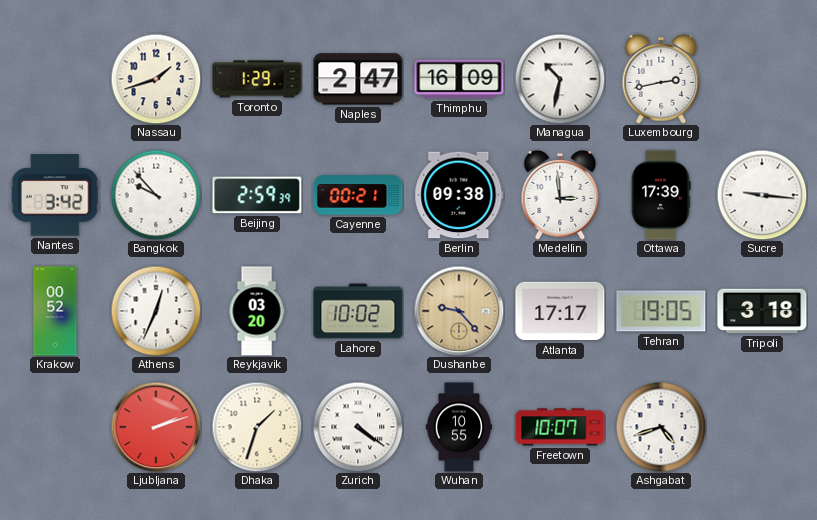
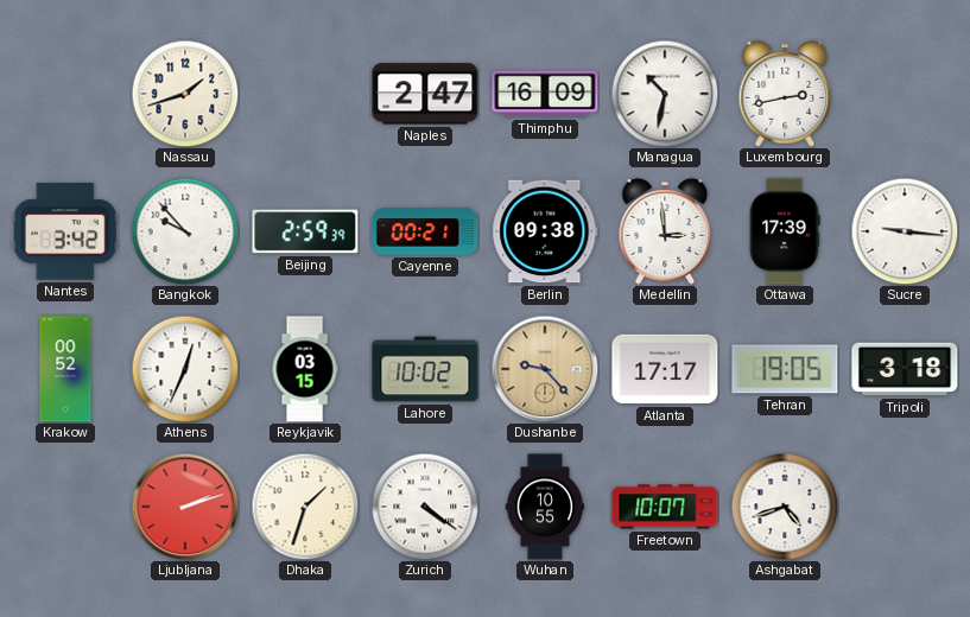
Toronto: 1:29 -> none
Reykjavik: 03:20 -> 03:15
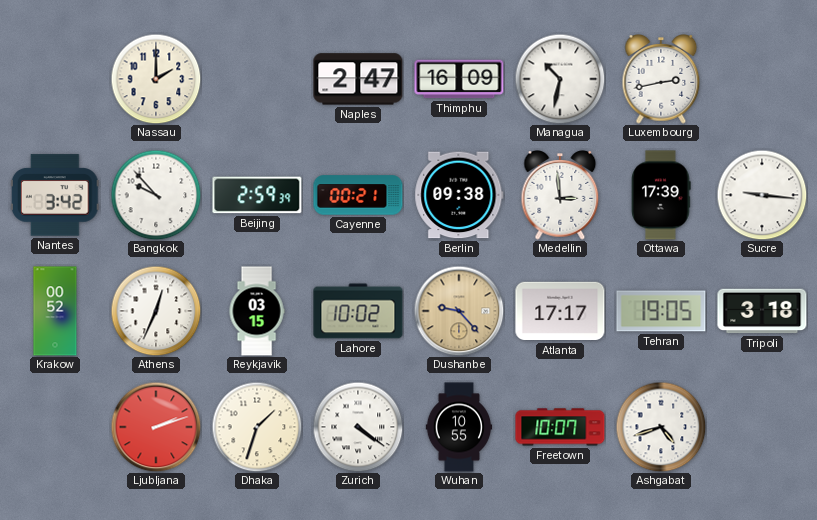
Nassau: 1:42 -> 2:00
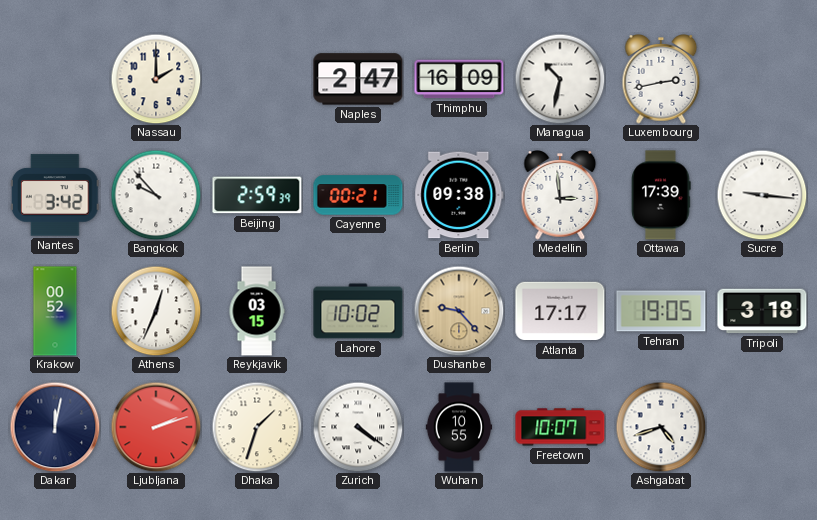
Dakar: none -> 12:02
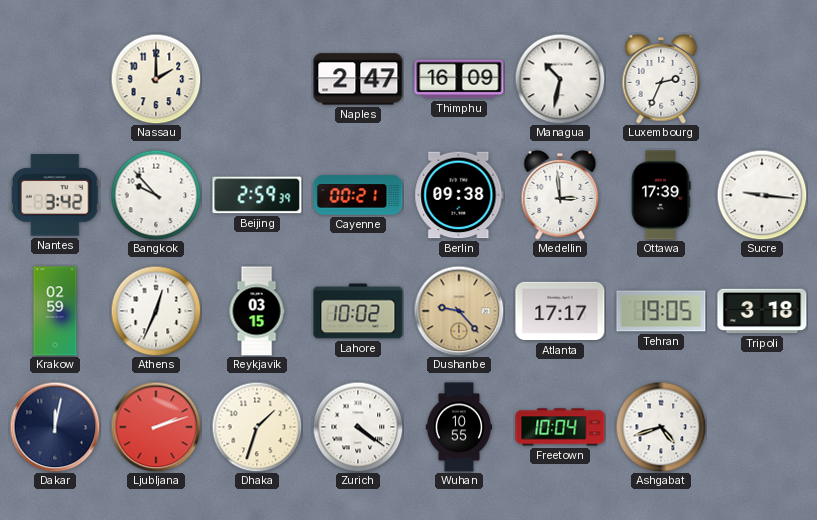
Luxembourg: 2:43 -> 2:34
Krakow: 00:52 -> 02:59
Freetown: 10:07 -> 10:04
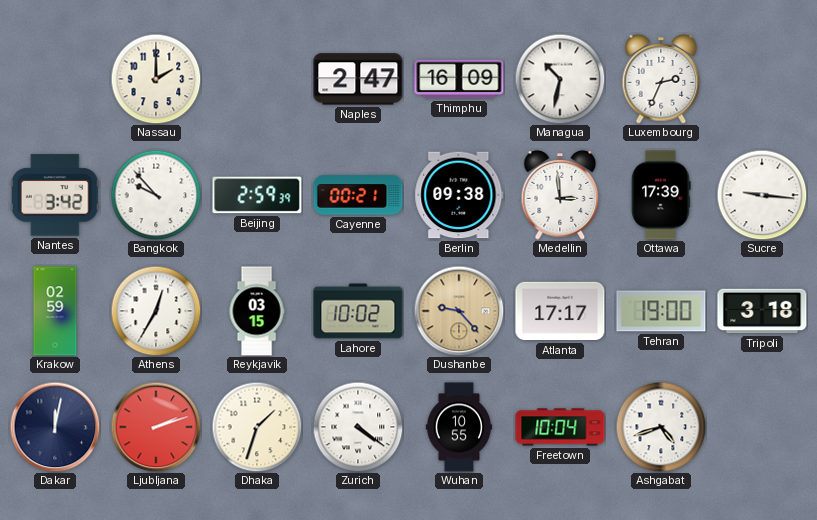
Athens: 12:34 -> 12:35
Tehran: 19:05 -> 19:00
